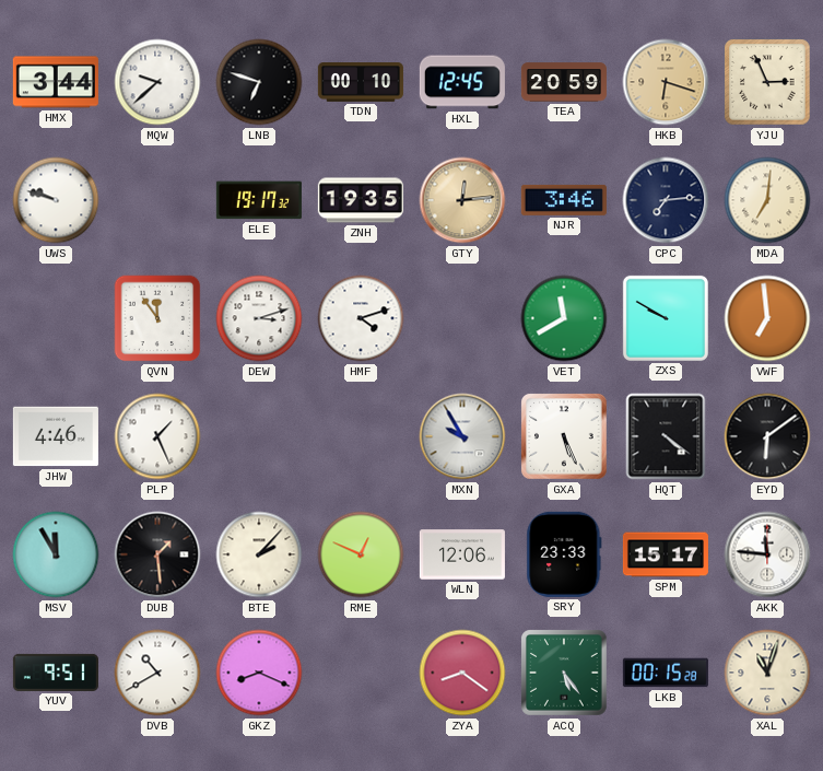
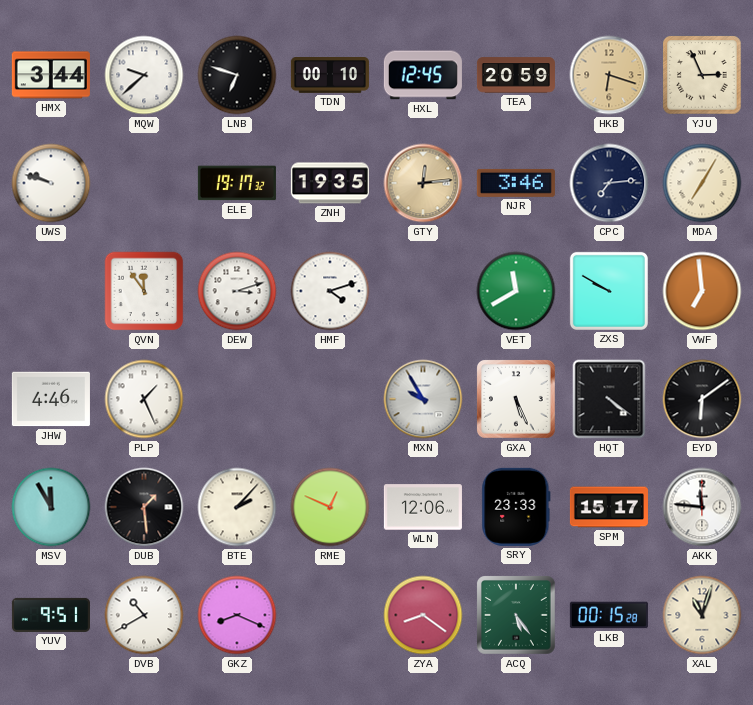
MDA: 7:01 -> 7:05
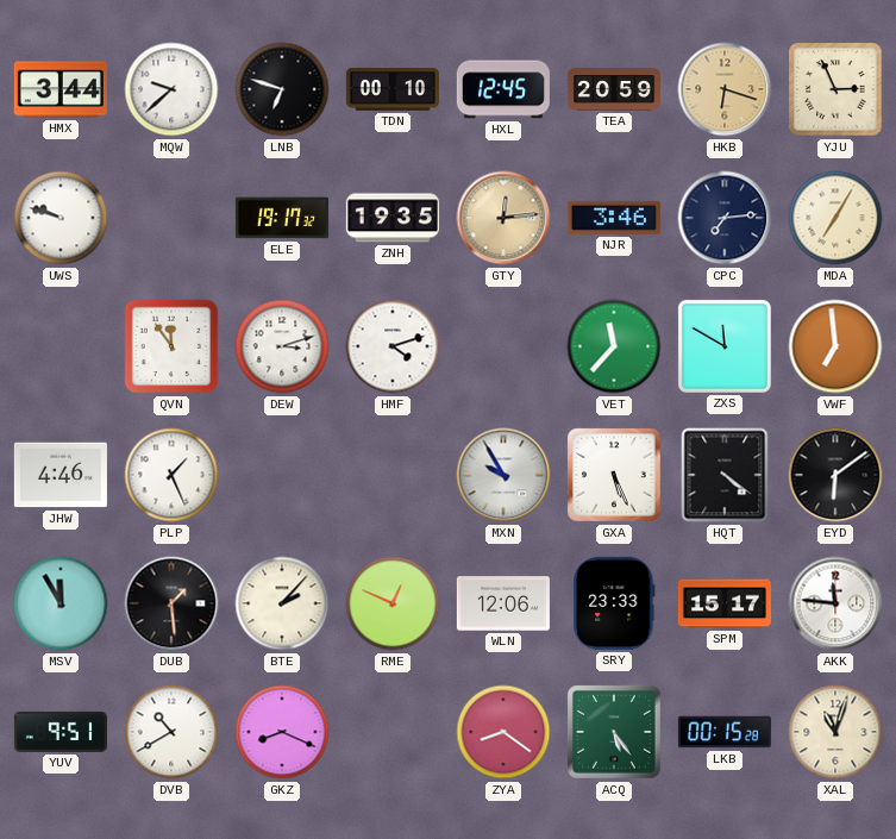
VET: 11:40 -> 11:37
ZXS: 9:50 -> 11:50
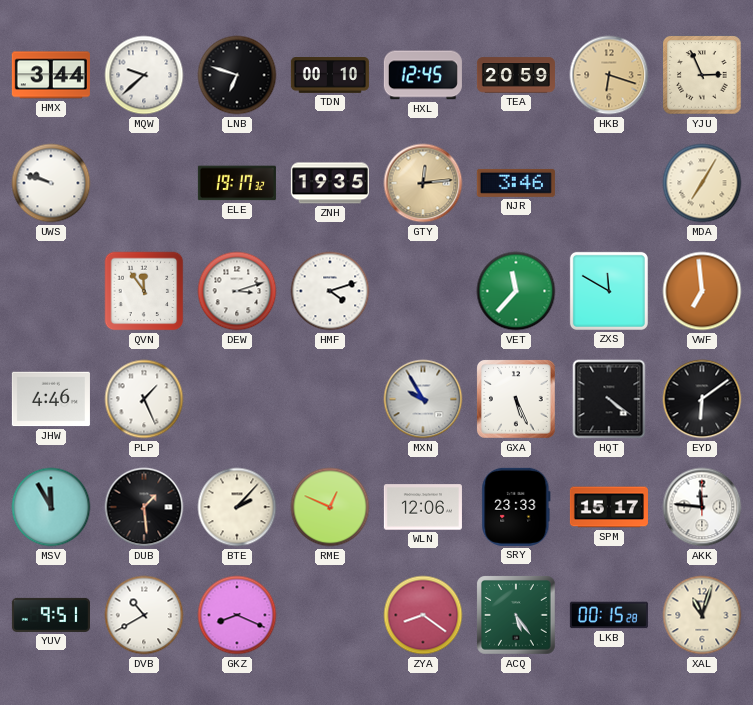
CPC: 7:14 -> none
